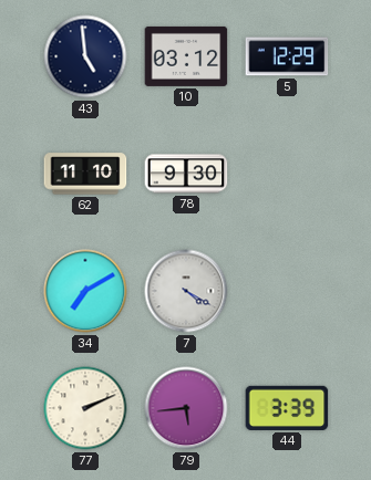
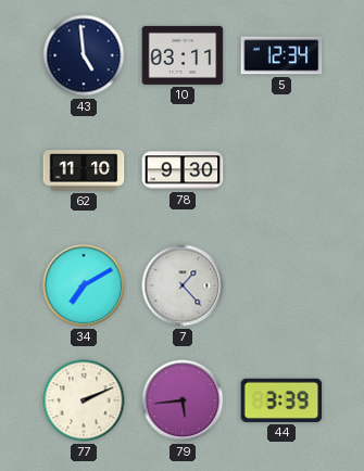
10: 03:12 -> 03:11
5: 12:29 -> 12:34
7: 4:20 -> 1:23
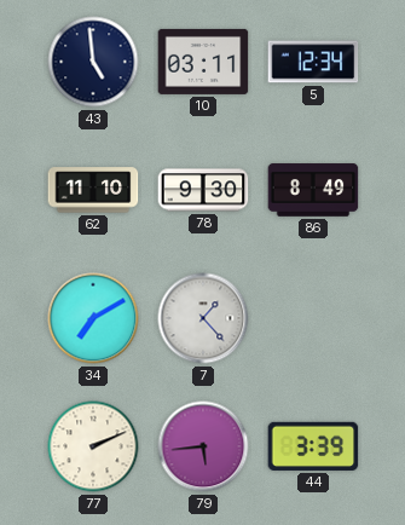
86: none -> 8:49
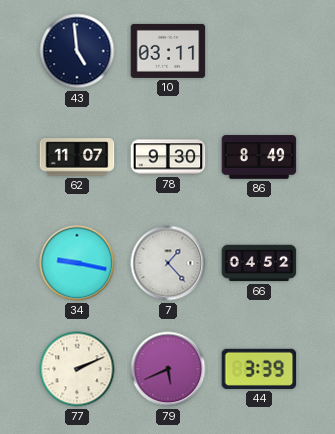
5: 12:34 -> none
62: 11:10 -> 11:07
34: 7:10 -> 9:17
66: none -> 04:52
79: 5:44 -> 5:41
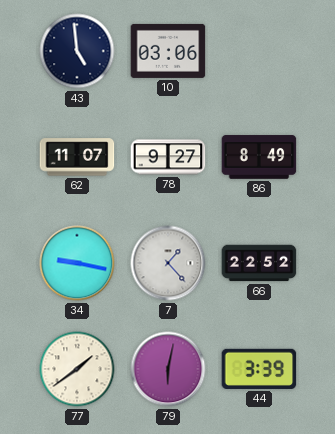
10: 03:11 -> 03:06
78: 9:30 -> 9:27
66: 04:52 -> 22:52
77: 2:11 -> 1:39
79: 5:41 -> 6:02
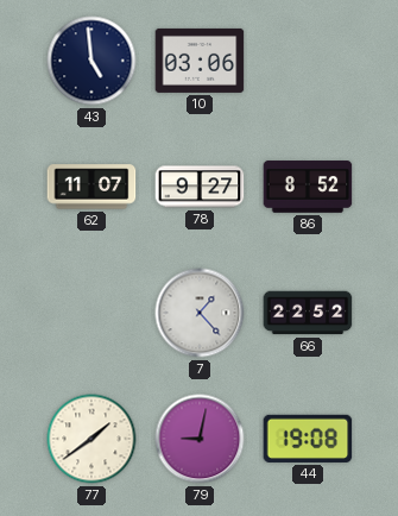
86: 8:49 -> 8:52
34: 9:17 -> none
79: 6:02 -> 9:02
44: 3:39 -> 19:08
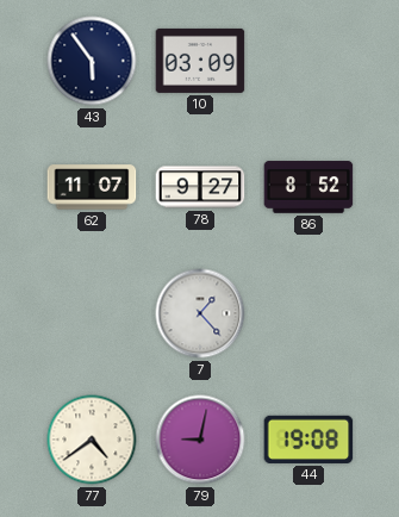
43: 4:59 -> 5:54
10: 03:06 -> 03:09
66: 22:52 -> none
77: 1:39 -> 4:39
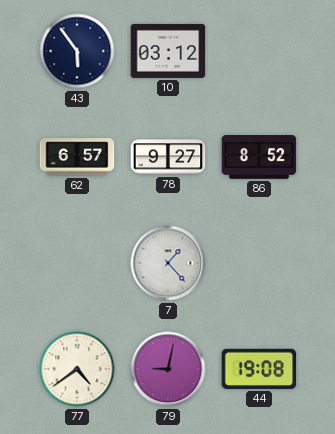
10: 03:09 -> 03:12
62: 11:07 -> 6:57
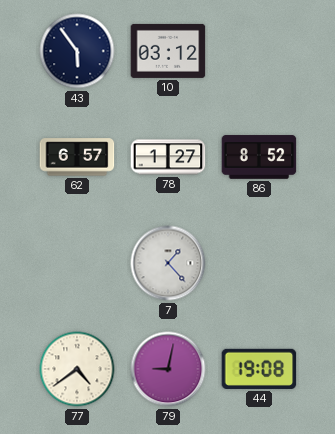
78: 9:27 -> 1:27
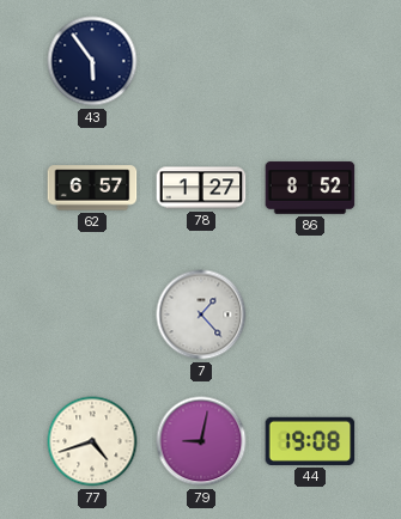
10: 03:12 -> none
77: 4:39 -> 4:42
